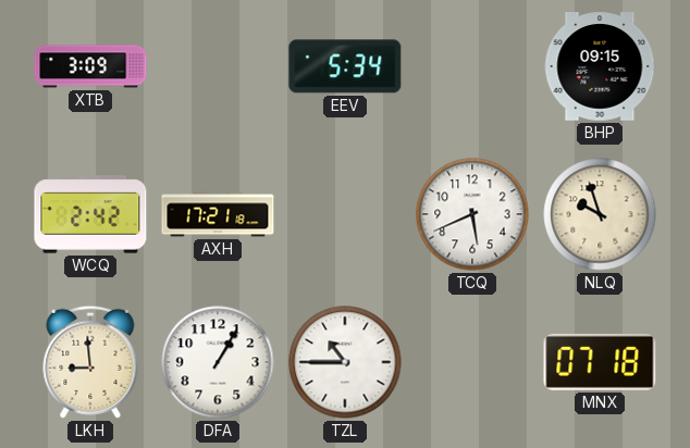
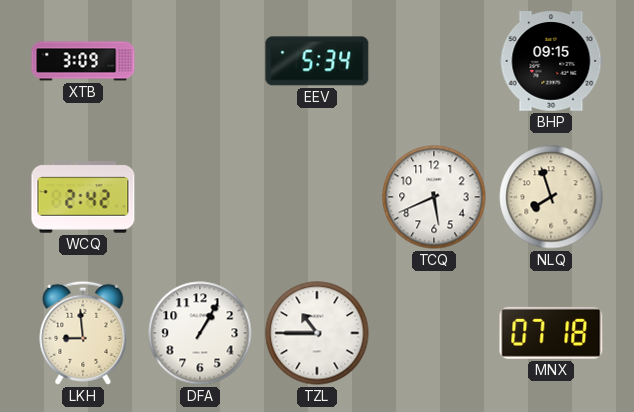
AXH: 17:21 -> none
NLQ: 9:57 -> 7:57
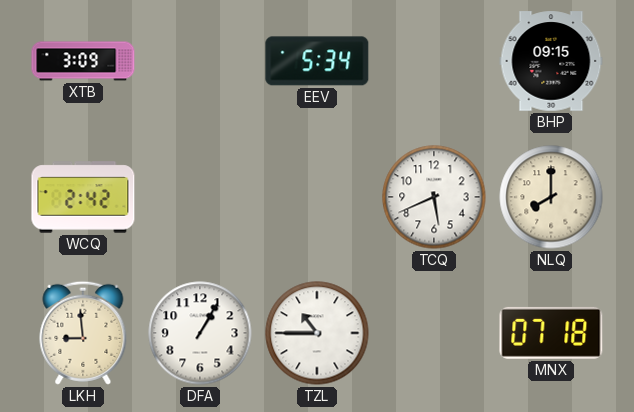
NLQ: 7:57 -> 8:00
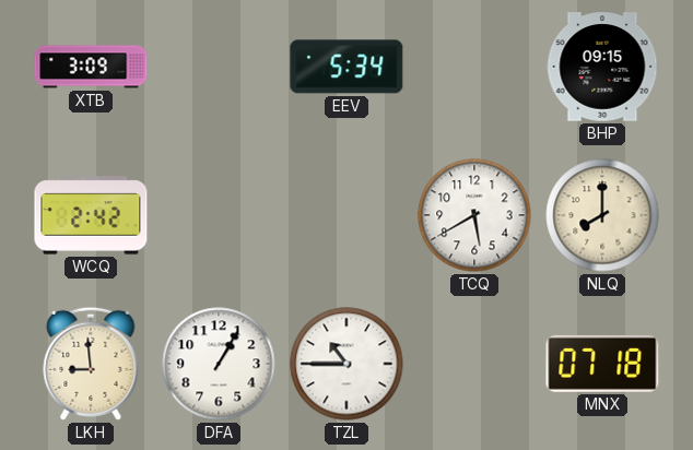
TCQ: 5:41 -> 5:40
